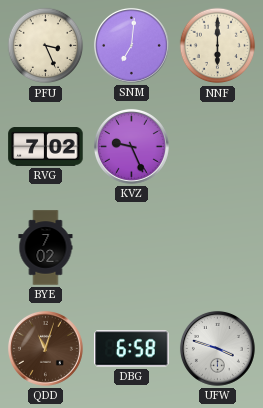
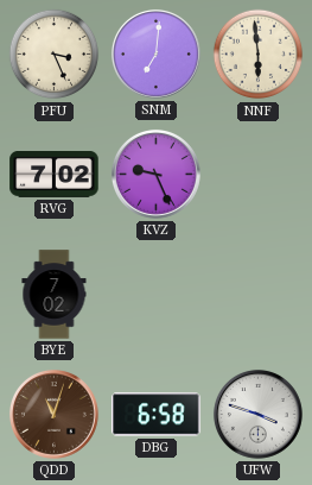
NNF: 6:00 -> 5:59
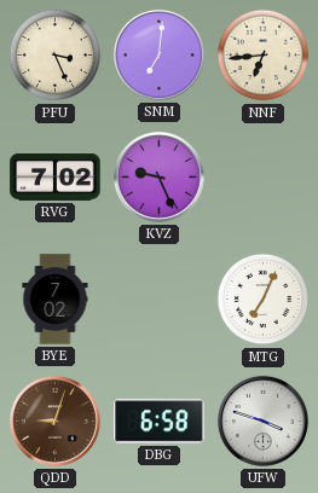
NNF: 5:59 -> 6:44
MTG: none -> 7:04
QDD: 11:03 -> 9:03
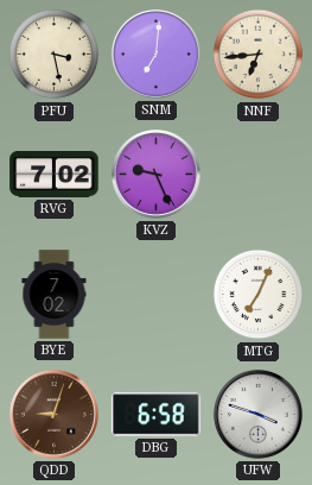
PFU: 3:26 -> 3:28
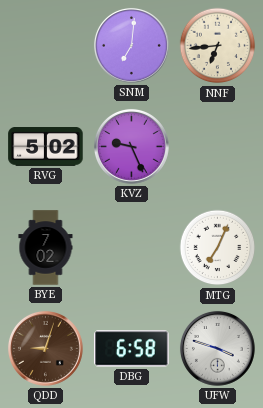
PFU: 3:28 -> none
RVG: 7:02 -> 5:02
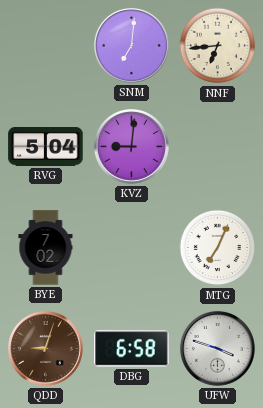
RVG: 5:02 -> 5:04
KVZ: 9:26 -> 9:01
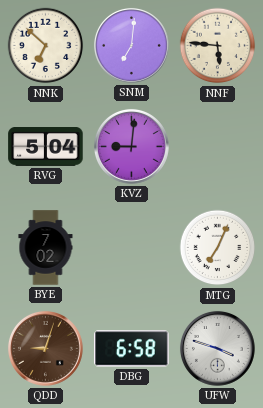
NNK: none -> 6:52
NNF: 6:44 -> 5:46
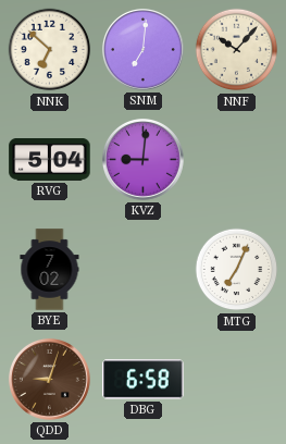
NNF: 5:46 -> 10:07
UFW: 3:48 -> none
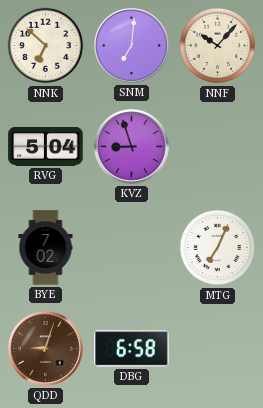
KVZ: 9:01 -> 8:57
